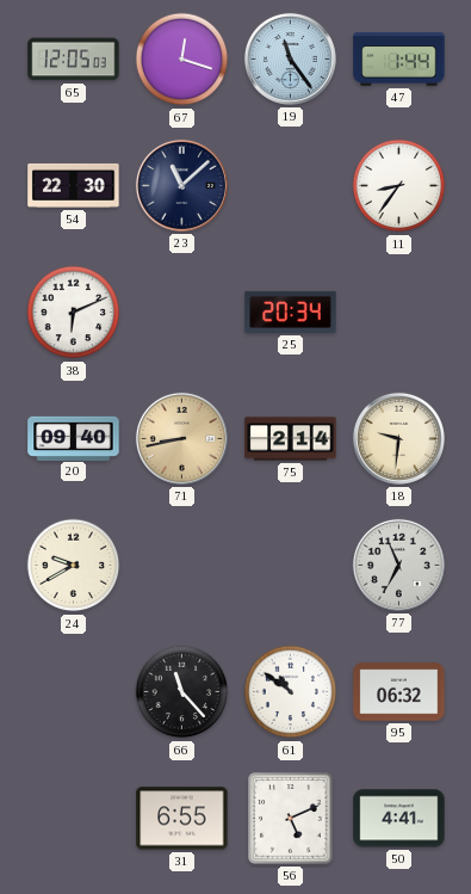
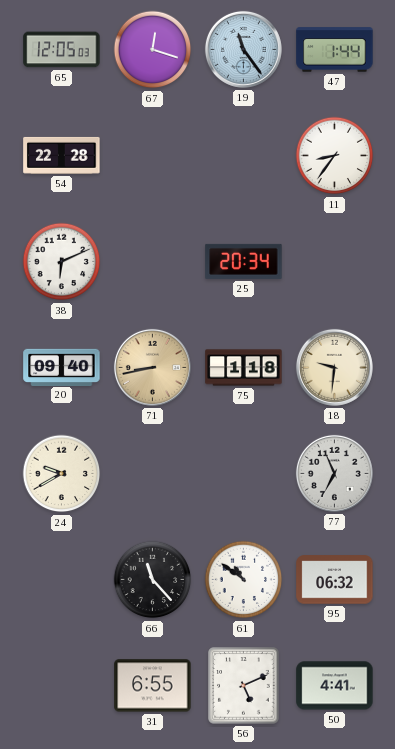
54: 22:30 -> 22:28
23: 11:08 -> none
75: 2:14 -> 1:18
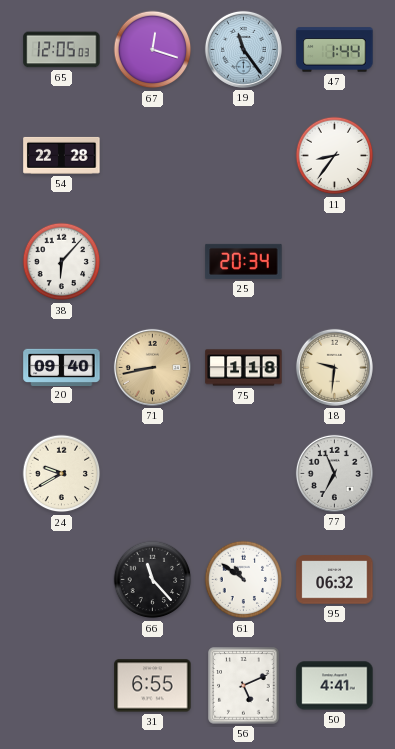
38: 6:11 -> 6:07
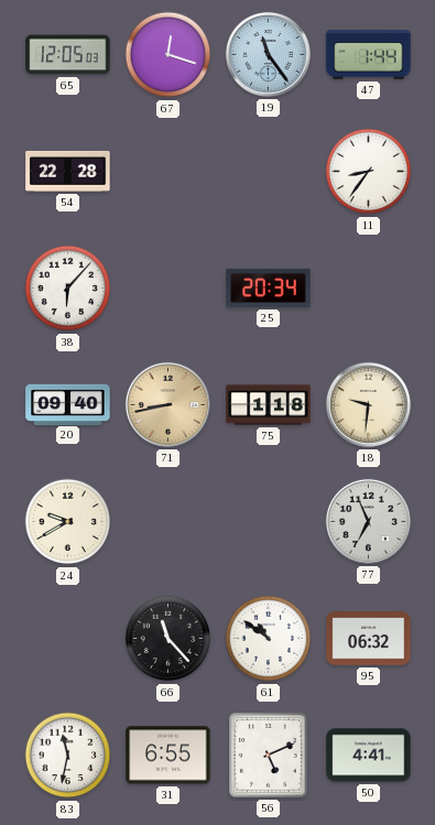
83: none -> 11:32
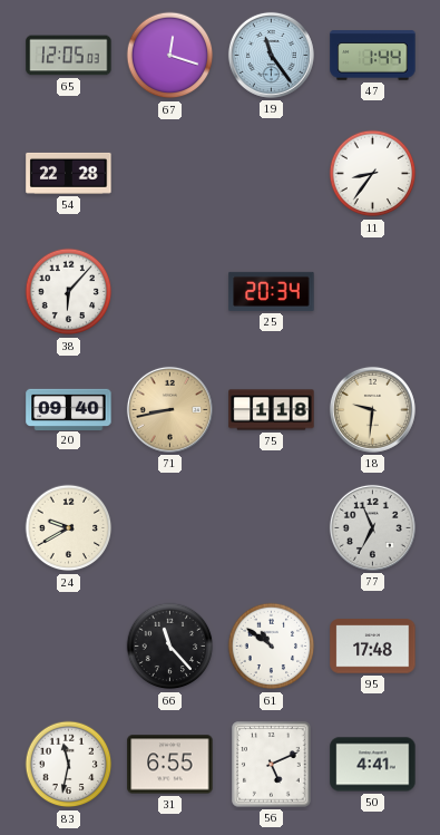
95: 06:32 -> 17:48
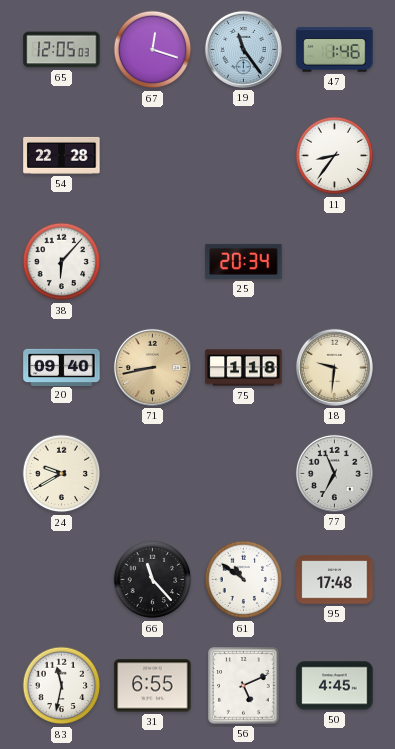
47: 1:44 -> 1:46
50: 4:41 -> 4:45
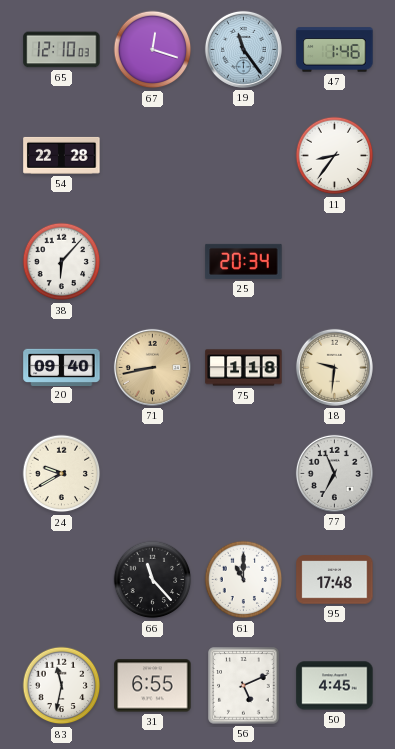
65: 12:05 -> 12:10
61: 10:51 -> 11:00
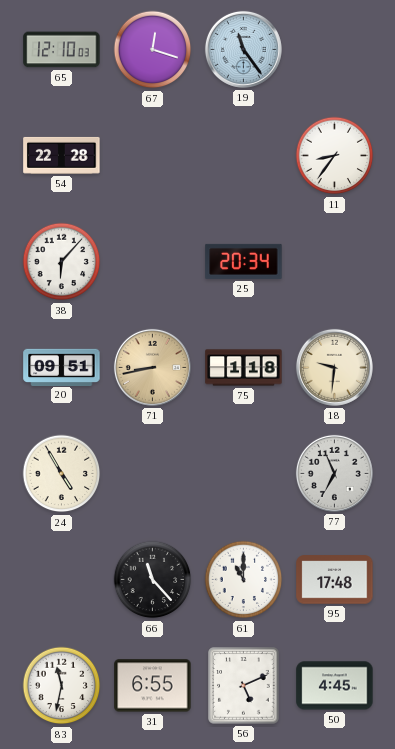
47: 1:46 -> none
20: 09:40 -> 09:51
24: 9:40 -> 4:55
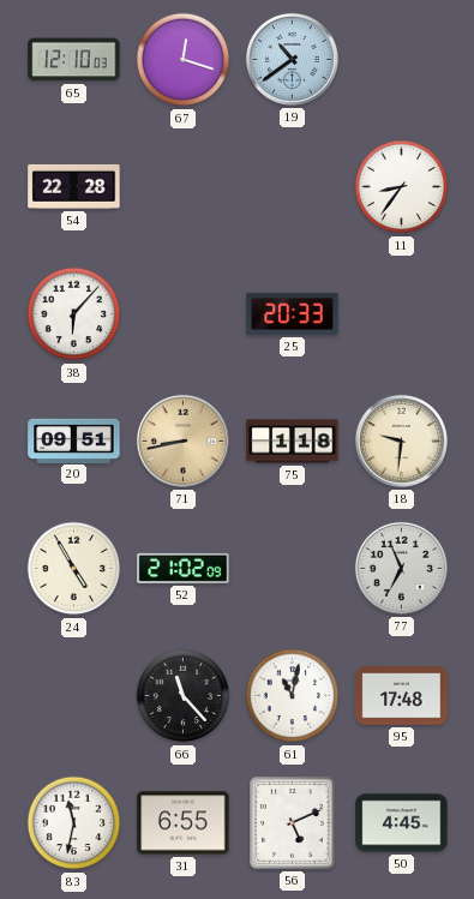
19: 11:24 -> 10:39
25: 20:34 -> 20:33
52: none -> 21:02
61: 11:00 -> 11:02
